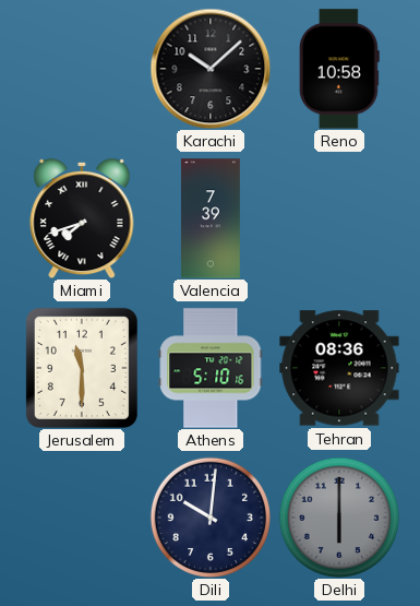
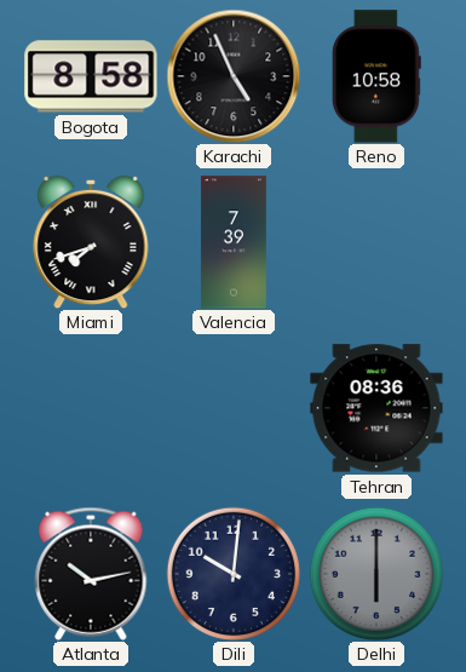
Bogota: none -> 8:58
Karachi: 10:08 -> 4:56
Jerusalem: 11:30 -> none
Athens: 5:10 -> none
Atlanta: none -> 10:13
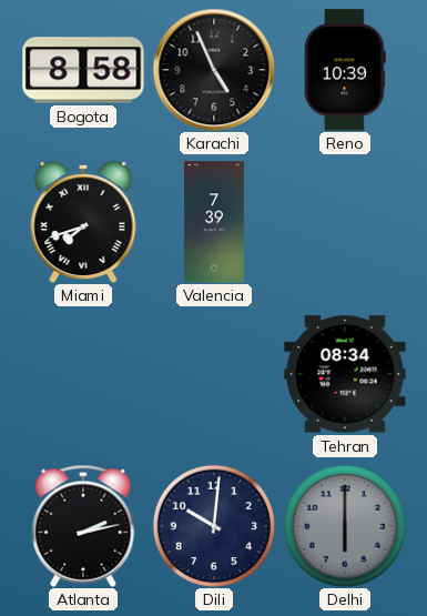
Reno: 10:58 -> 10:39
Tehran: 08:36 -> 08:34
Atlanta: 10:13 -> 2:13
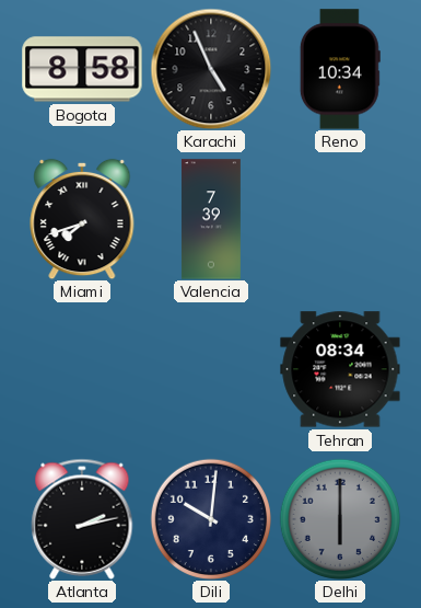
Reno: 10:39 -> 10:34
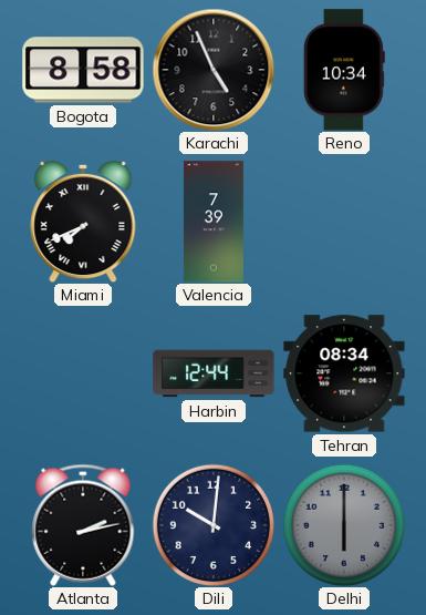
Miami: 7:42 -> 7:41
Harbin: none -> 12:44
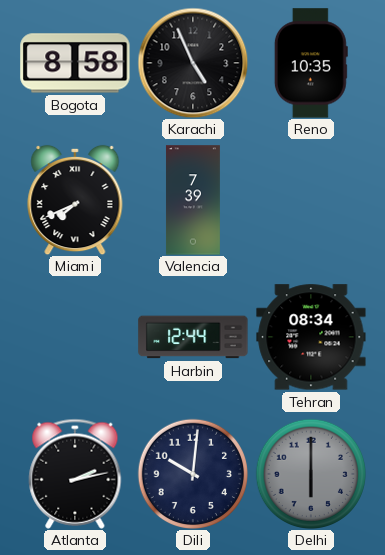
Reno: 10:34 -> 10:35
